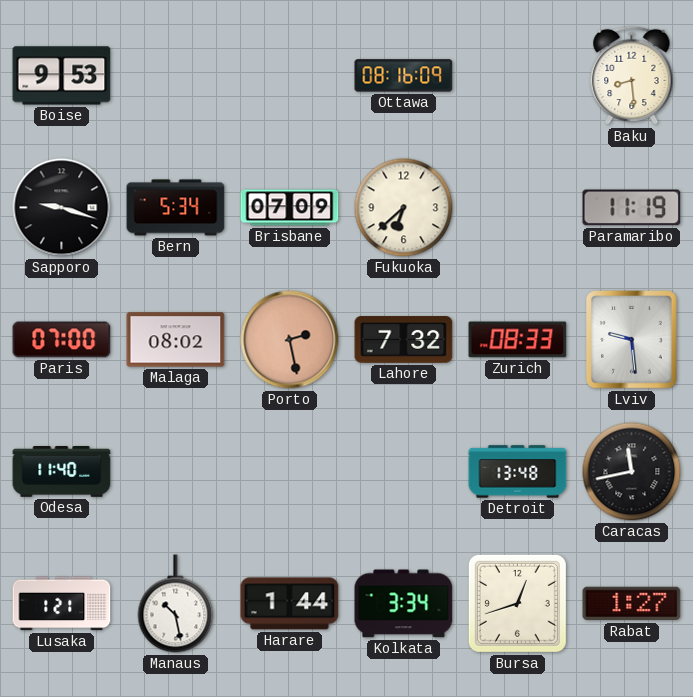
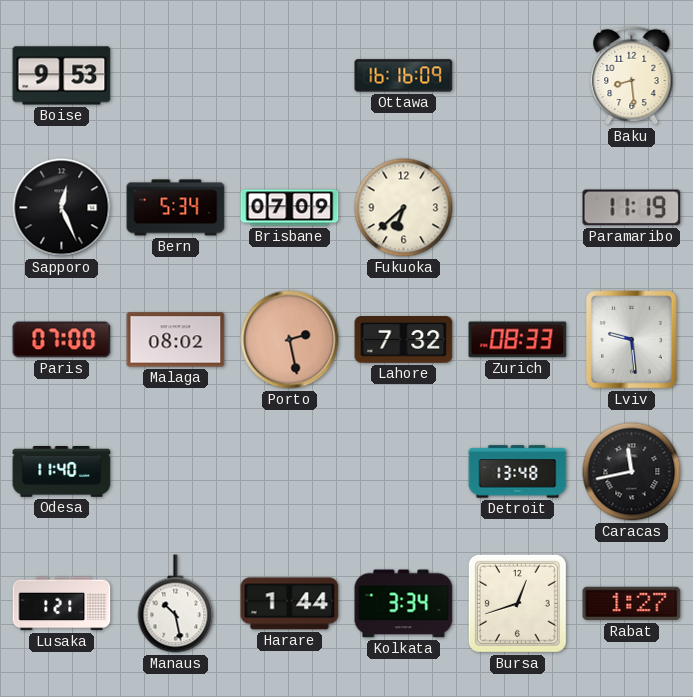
Ottawa: 08:16 -> 16:16
Sapporo: 9:18 -> 12:26
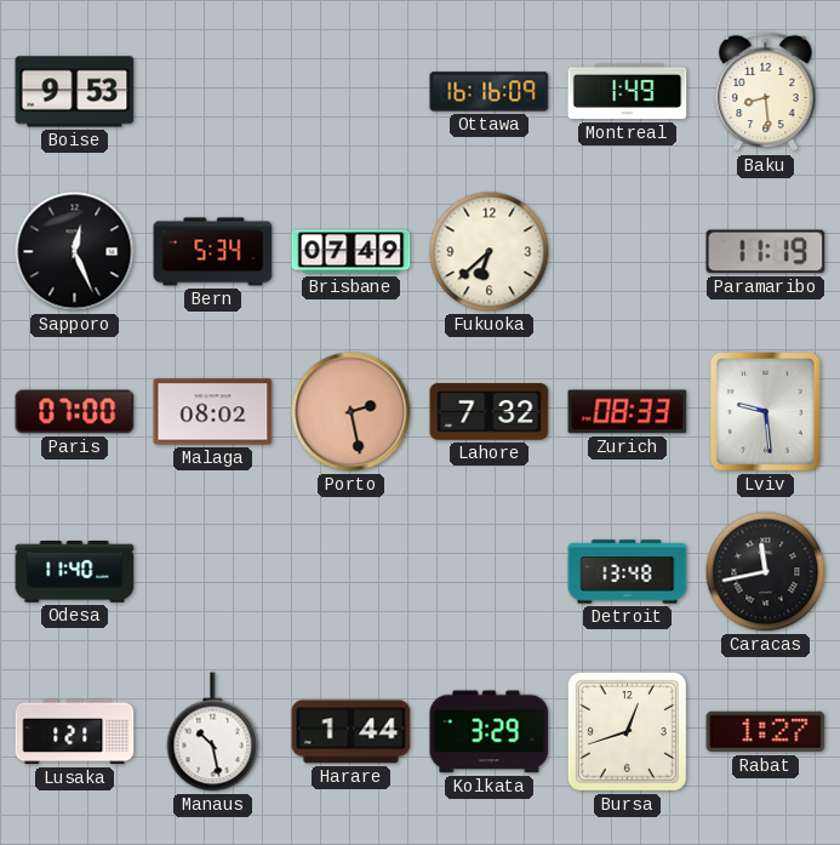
Montreal: none -> 1:49
Brisbane: 07:09 -> 07:49
Kolkata: 3:34 -> 3:29
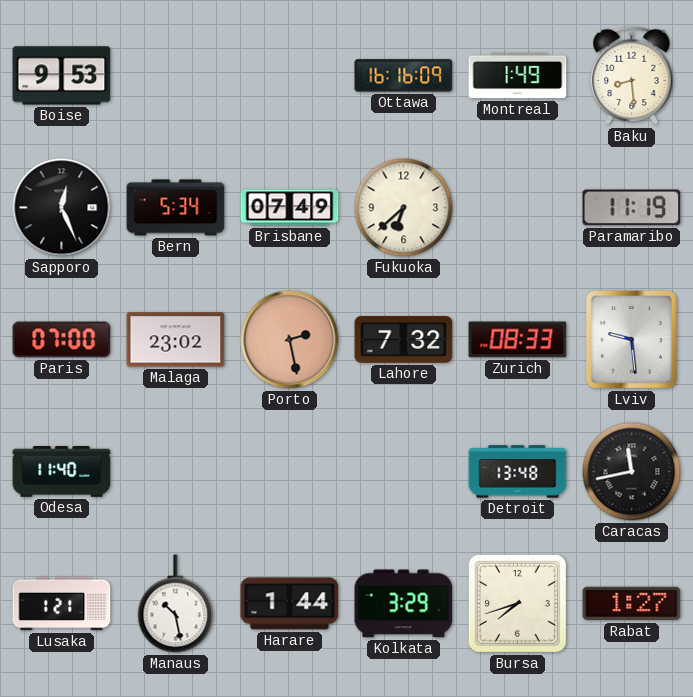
Malaga: 08:02 -> 23:02
Bursa: 12:42 -> 7:42
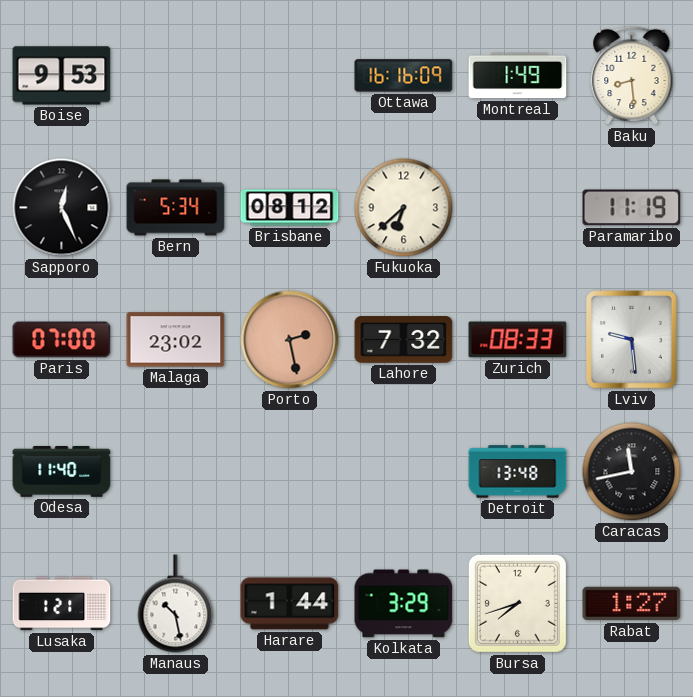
Brisbane: 07:49 -> 08:12
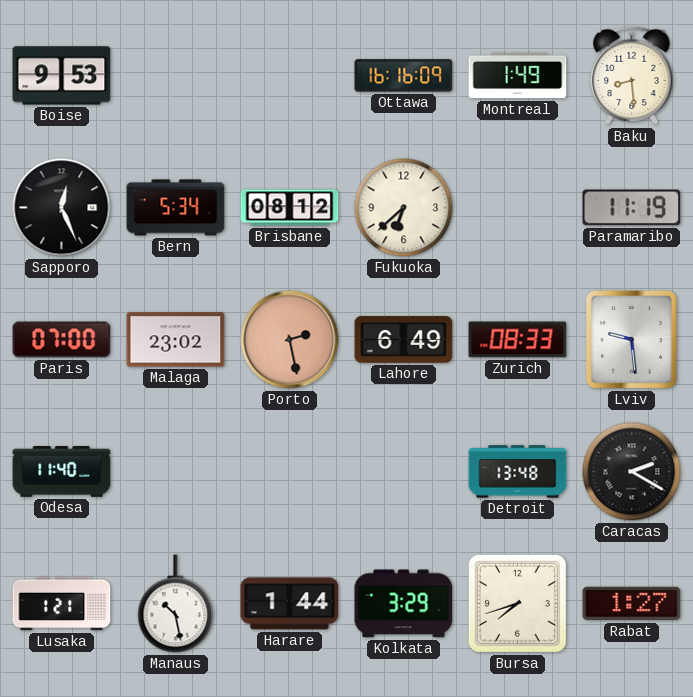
Lahore: 7:32 -> 6:49
Caracas: 11:43 -> 2:20
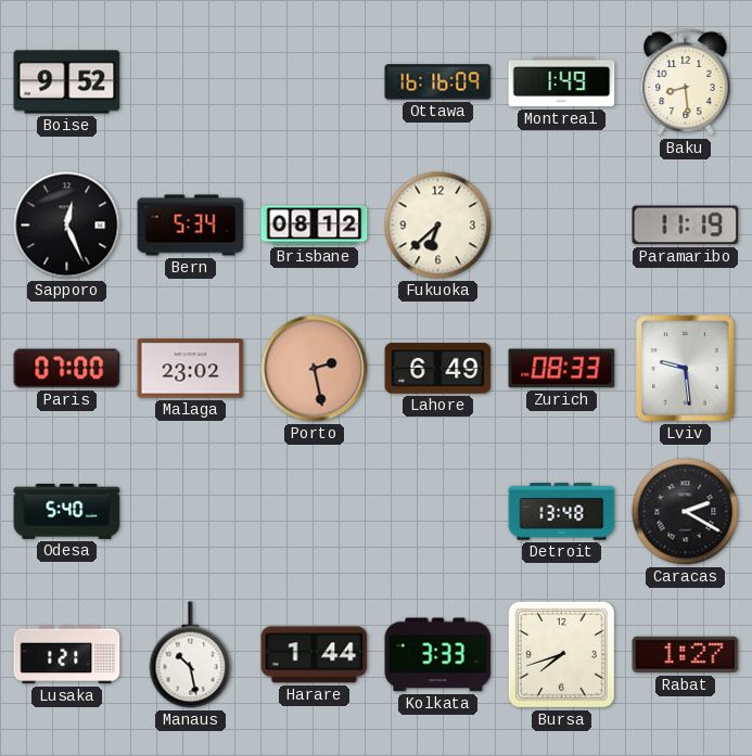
Boise: 9:53 -> 9:52
Odesa: 11:40 -> 5:40
Kolkata: 3:29 -> 3:33
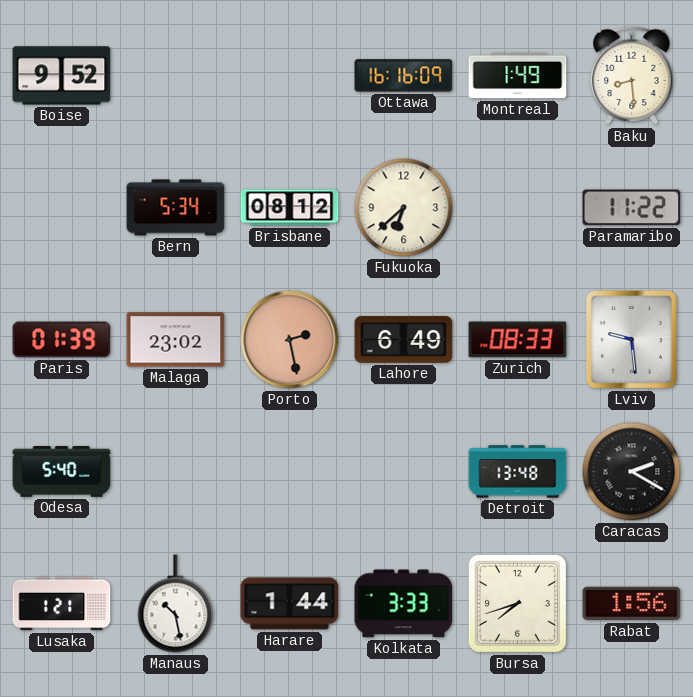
Sapporo: 12:26 -> none
Paramaribo: 11:19 -> 11:22
Paris: 07:00 -> 01:39
Rabat: 1:27 -> 1:56
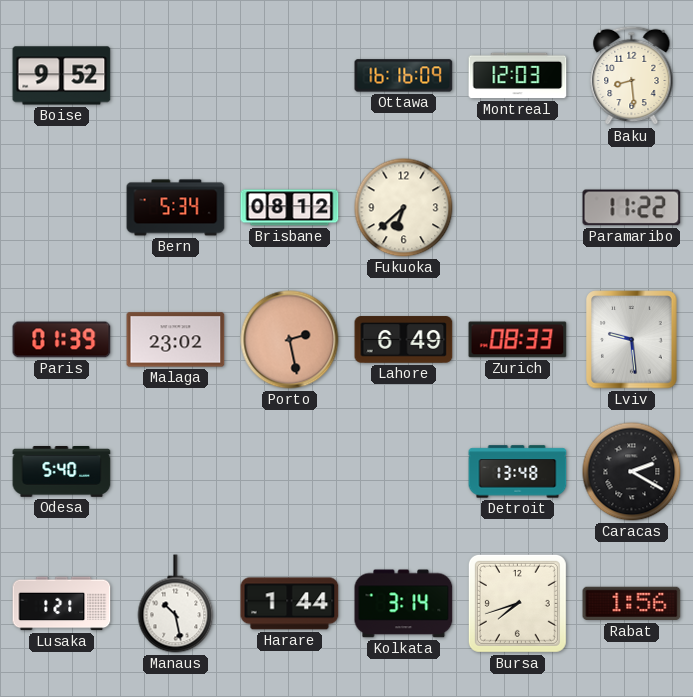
Montreal: 1:49 -> 12:03
Kolkata: 3:33 -> 3:14
